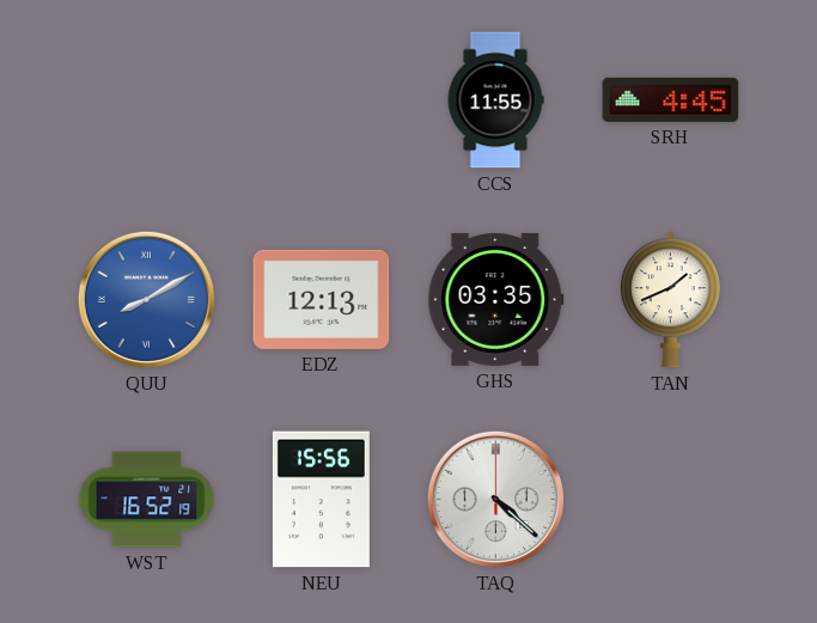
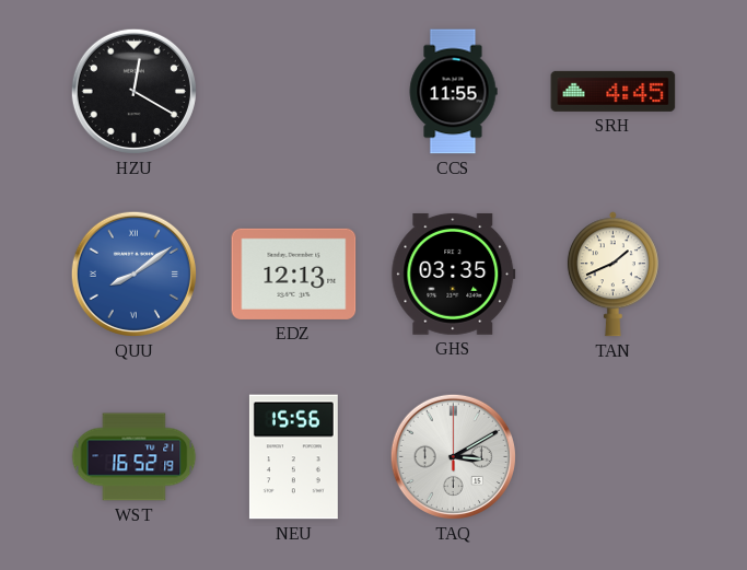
HZU: none -> 12:20
QUU: 8:10 -> 8:09
TAQ: 4:22 -> 3:10
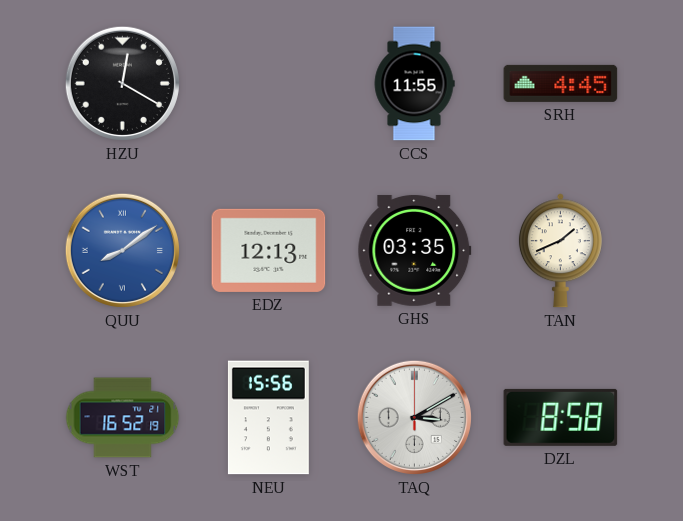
DZL: none -> 8:58
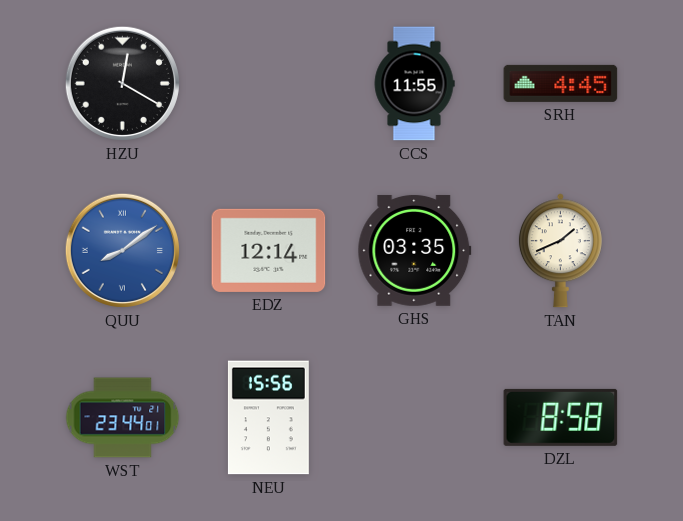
EDZ: 12:13 -> 12:14
WST: 16:52 -> 23:44
TAQ: 3:10 -> none
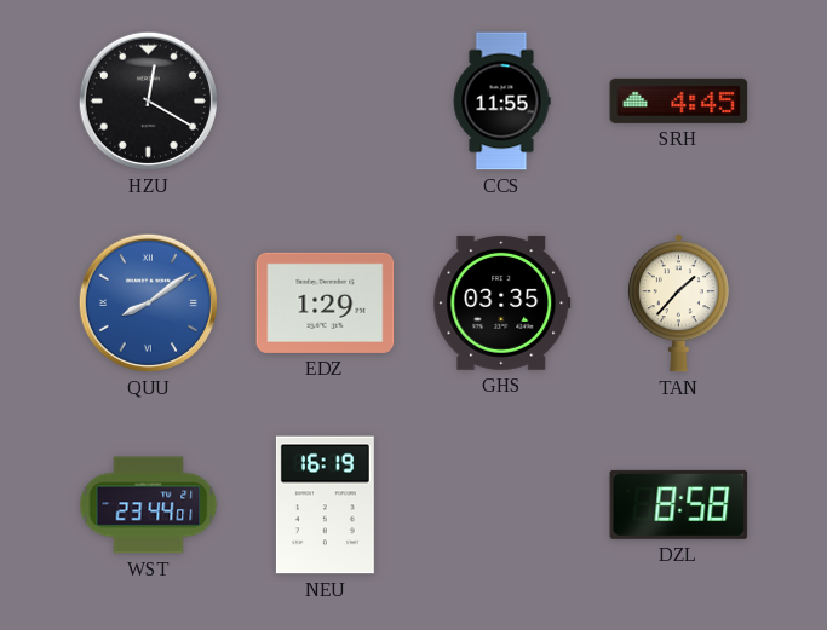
EDZ: 12:14 -> 1:29
TAN: 1:41 -> 1:37
NEU: 15:56 -> 16:19
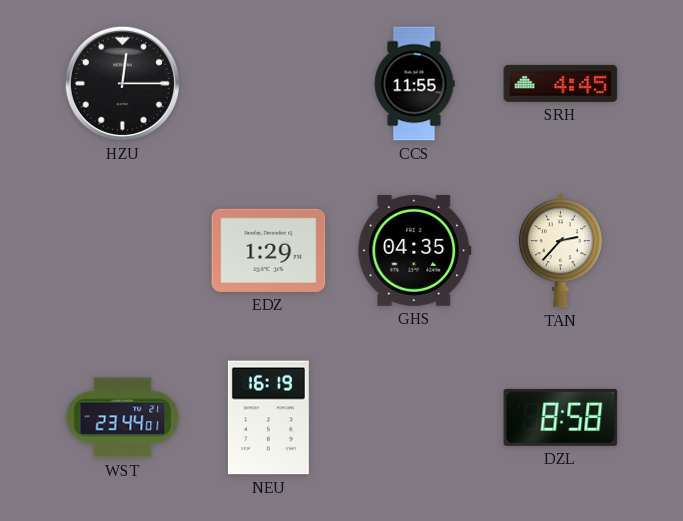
HZU: 12:20 -> 12:15
QUU: 8:09 -> none
GHS: 03:35 -> 04:35
TAN: 1:37 -> 2:37
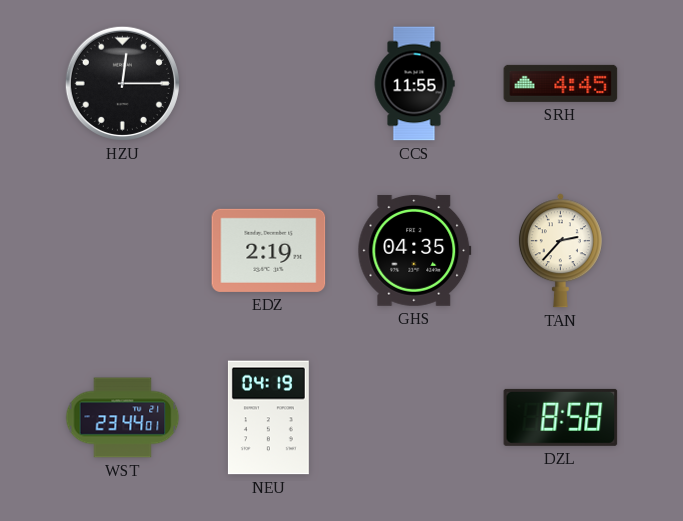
EDZ: 1:29 -> 2:19
NEU: 16:19 -> 04:19
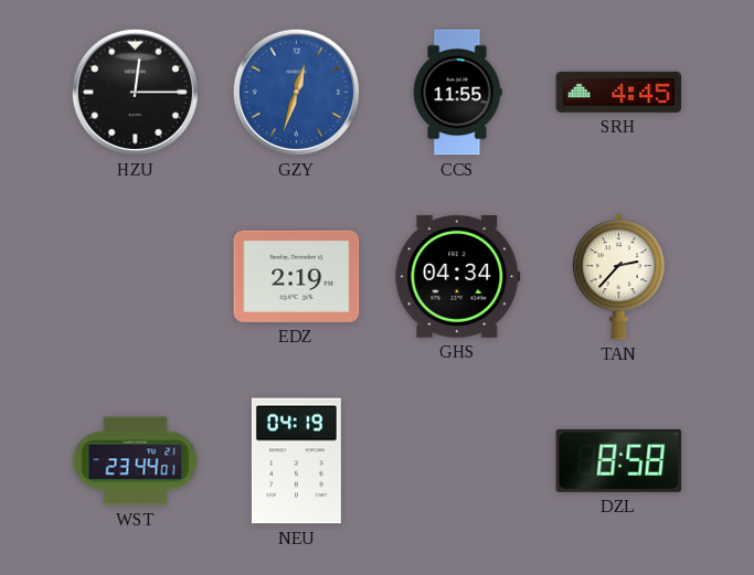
GZY: none -> 12:33
GHS: 04:35 -> 04:34
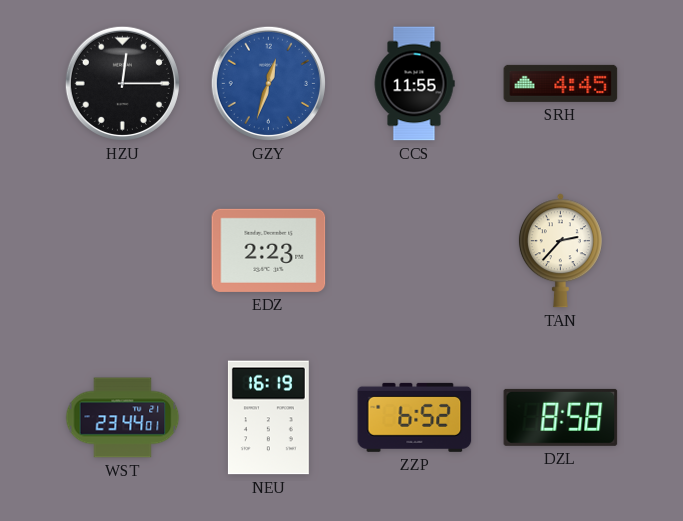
EDZ: 2:19 -> 2:23
GHS: 04:34 -> none
NEU: 04:19 -> 16:19
ZZP: none -> 6:52
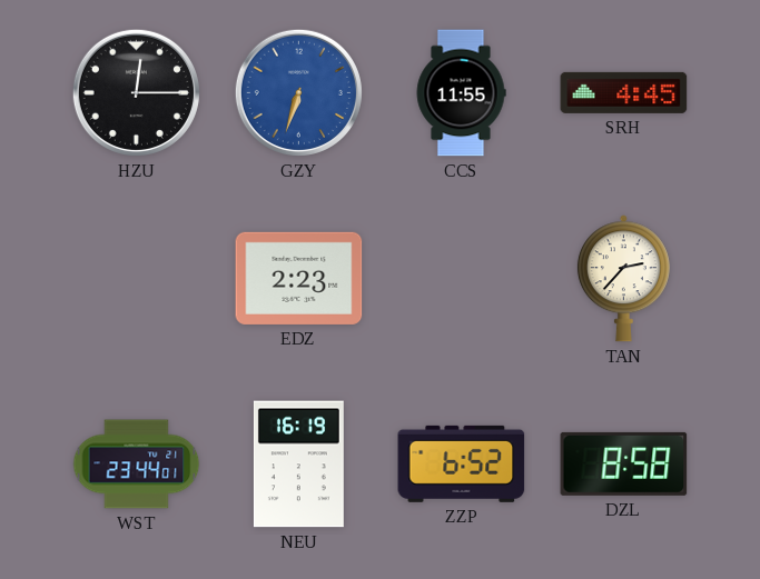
GZY: 12:33 -> 6:33
